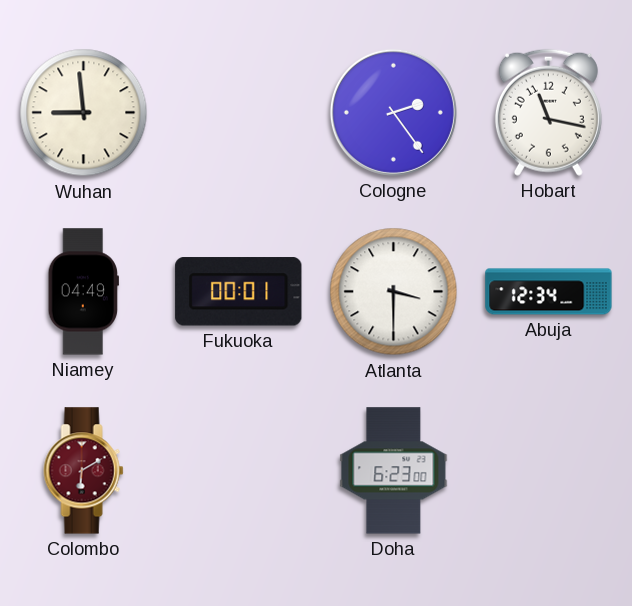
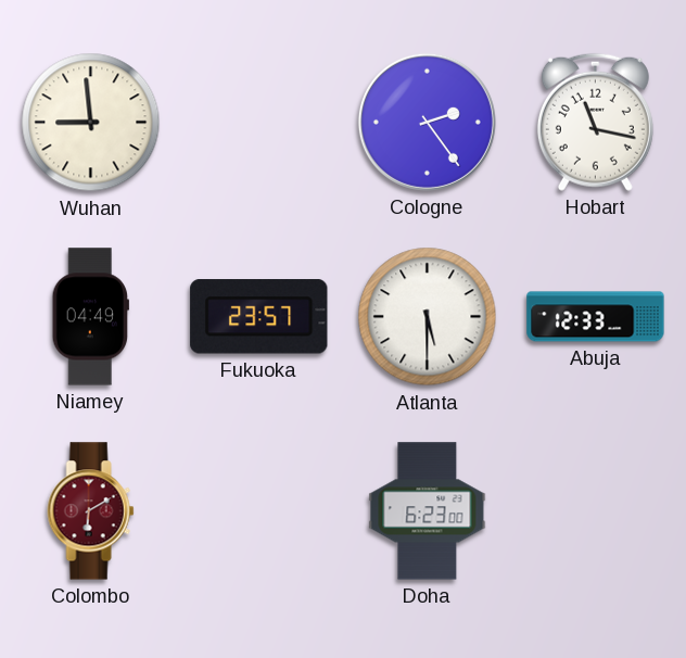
Fukuoka: 00:01 -> 23:57
Atlanta: 3:30 -> 5:30
Abuja: 12:34 -> 12:33
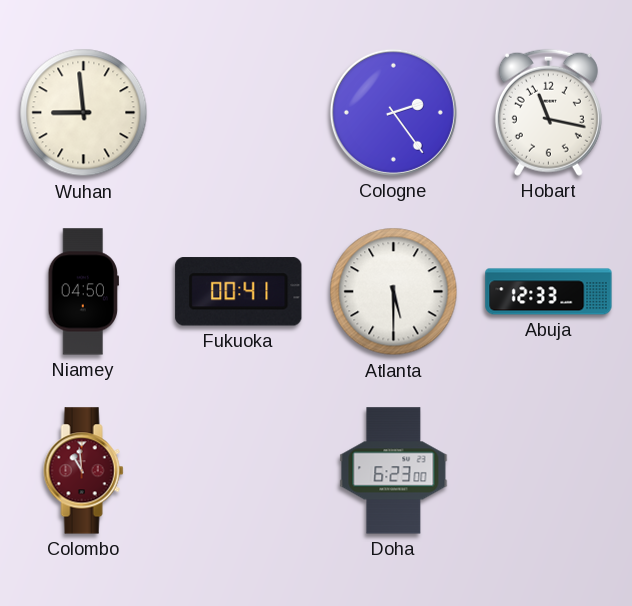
Niamey: 04:49 -> 04:50
Fukuoka: 23:57 -> 00:41
Colombo: 6:10 -> 10:59
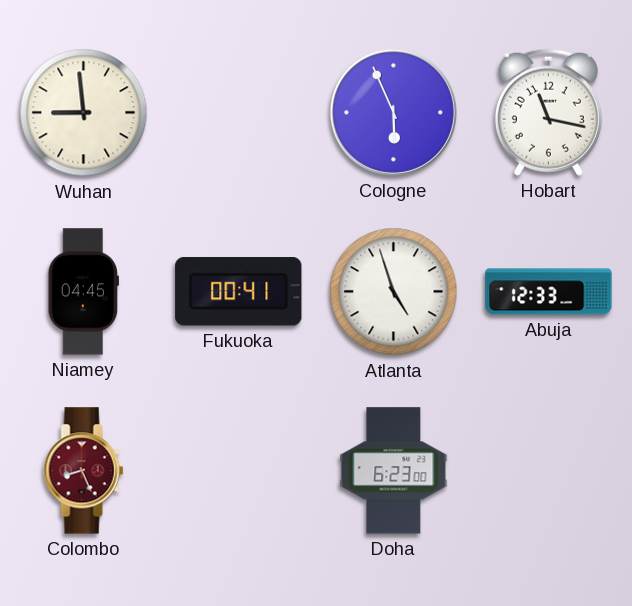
Cologne: 2:24 -> 5:56
Niamey: 04:50 -> 04:45
Atlanta: 5:30 -> 4:57
Colombo: 10:59 -> 8:26
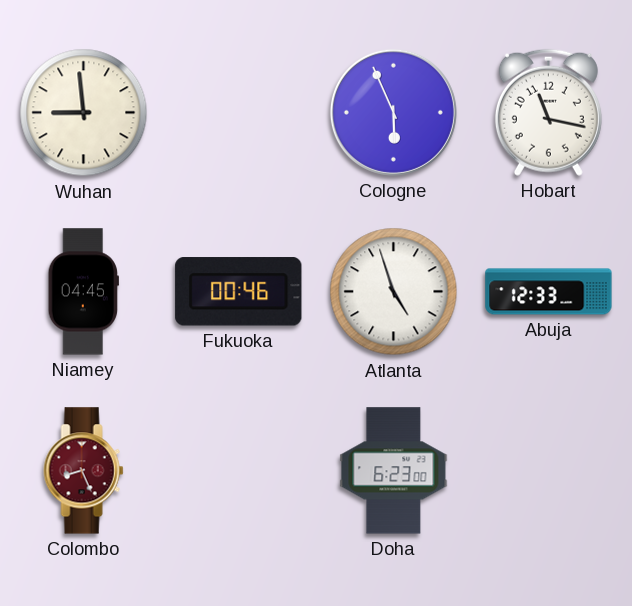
Fukuoka: 00:41 -> 00:46
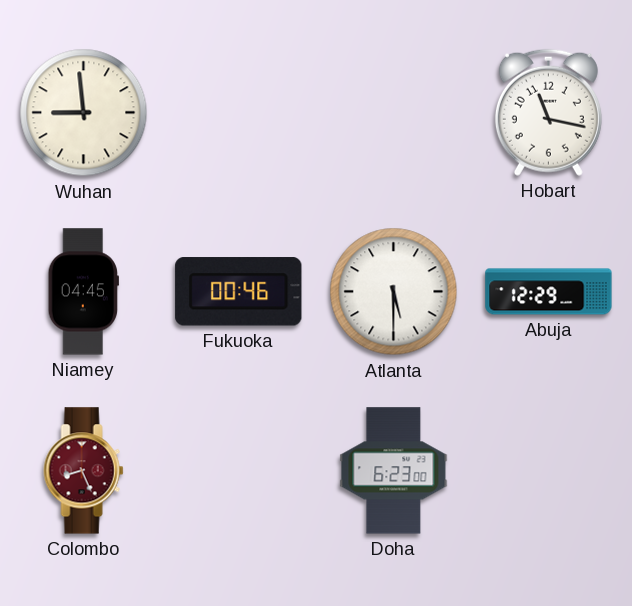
Cologne: 5:56 -> none
Atlanta: 4:57 -> 5:30
Abuja: 12:33 -> 12:29
